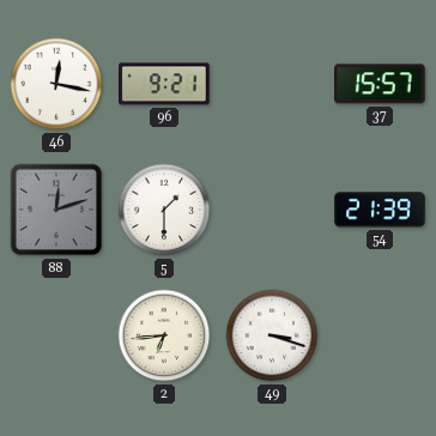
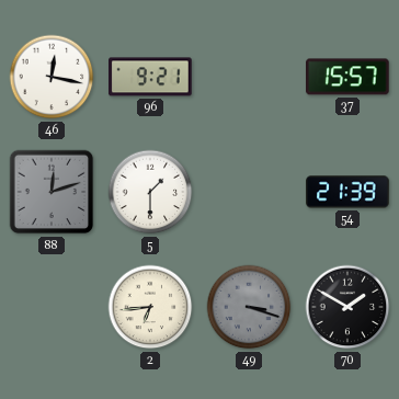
49 dial: white -> grey
70: none -> 1:50
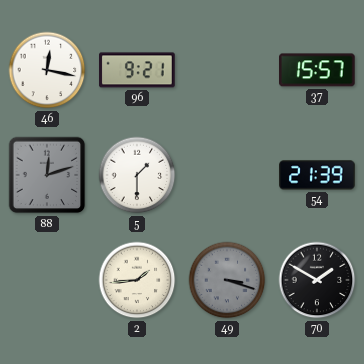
2: 6:44 -> 1:44
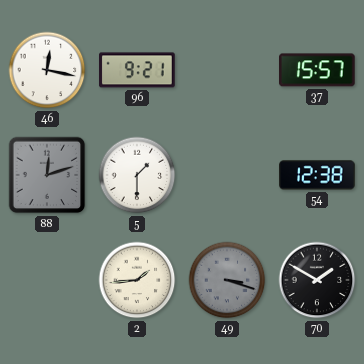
54: 21:39 -> 12:38
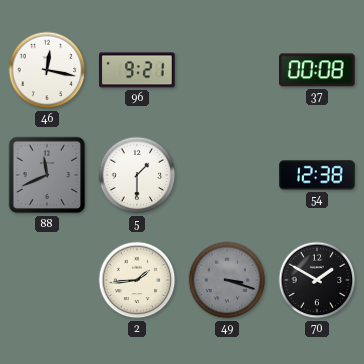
37: 15:57 -> 00:08
88: 12:12 -> 11:41
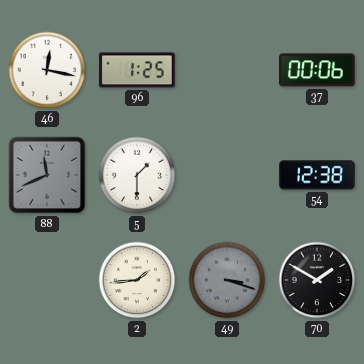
96: 9:21 -> 1:25
37: 00:08 -> 00:06
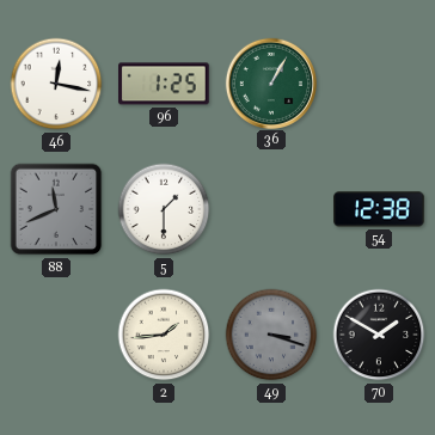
36: none -> 1:05
37: 00:06 -> none
